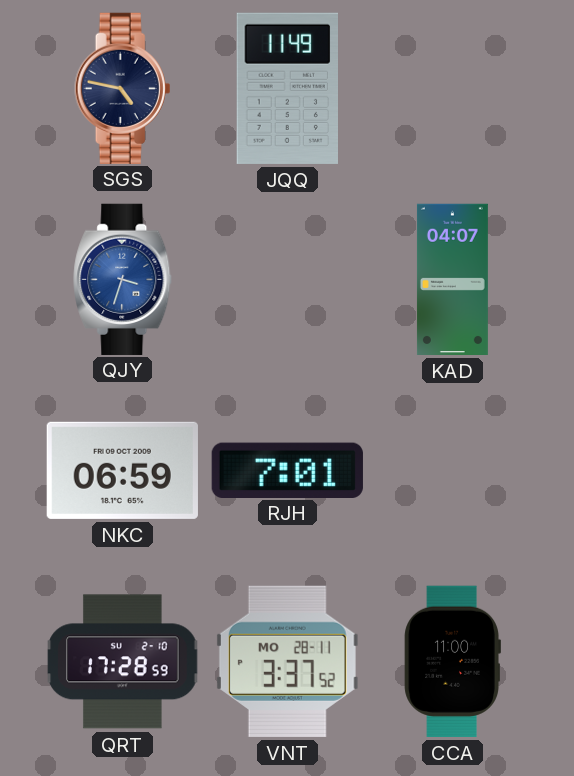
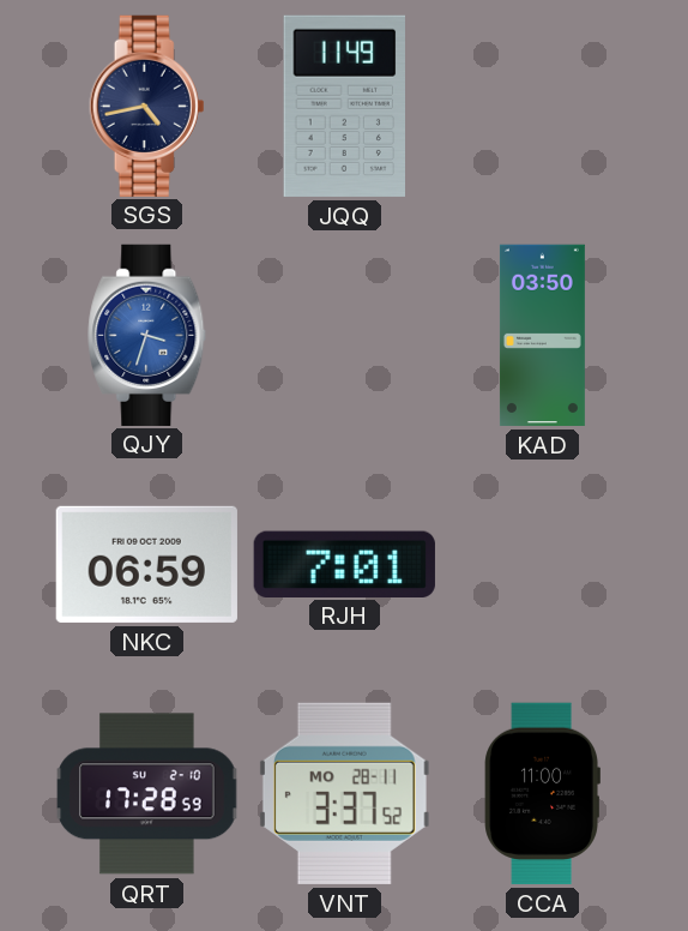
SGS: 4:47 -> 4:43
KAD: 04:07 -> 03:50
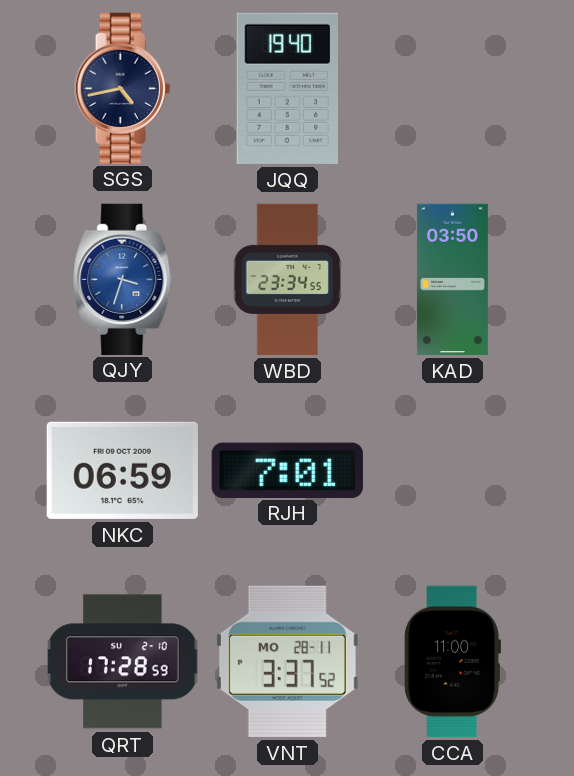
JQQ: 11:49 -> 19:40
WBD: none -> 23:34
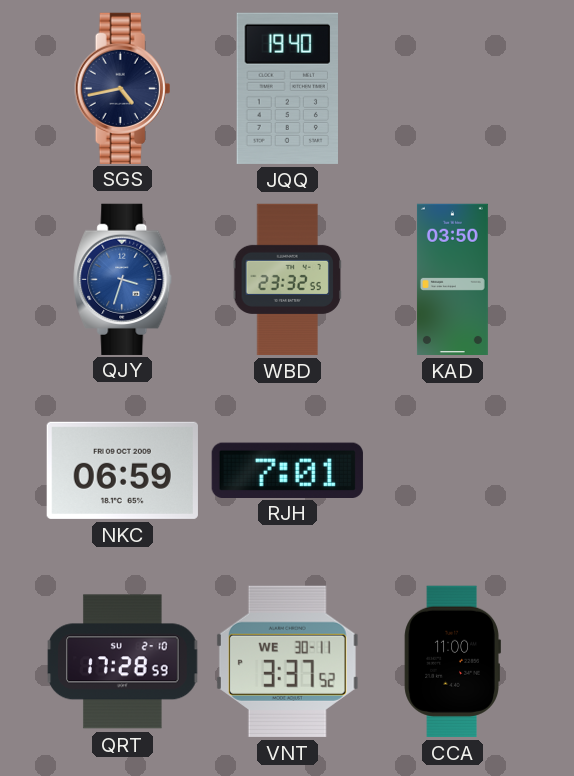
WBD: 23:34 -> 23:32
VNT date: MO 28-11 -> WE 30-11
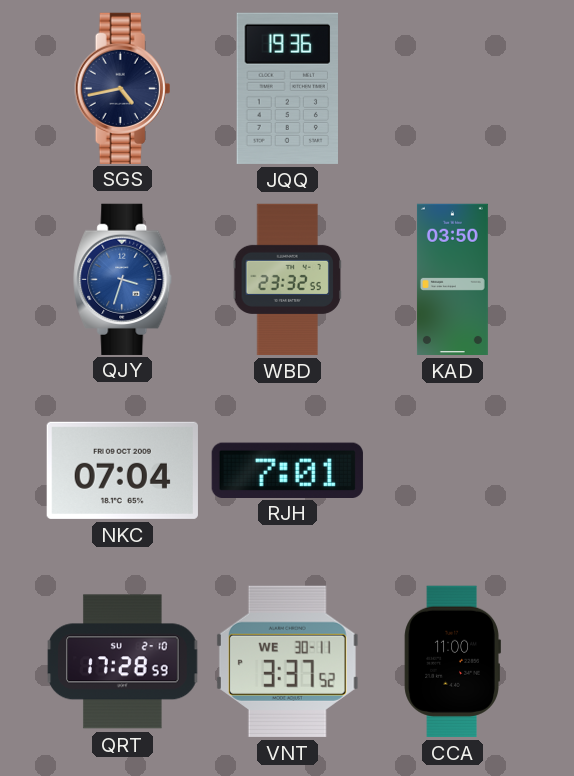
JQQ: 19:40 -> 19:36
NKC: 06:59 -> 07:04
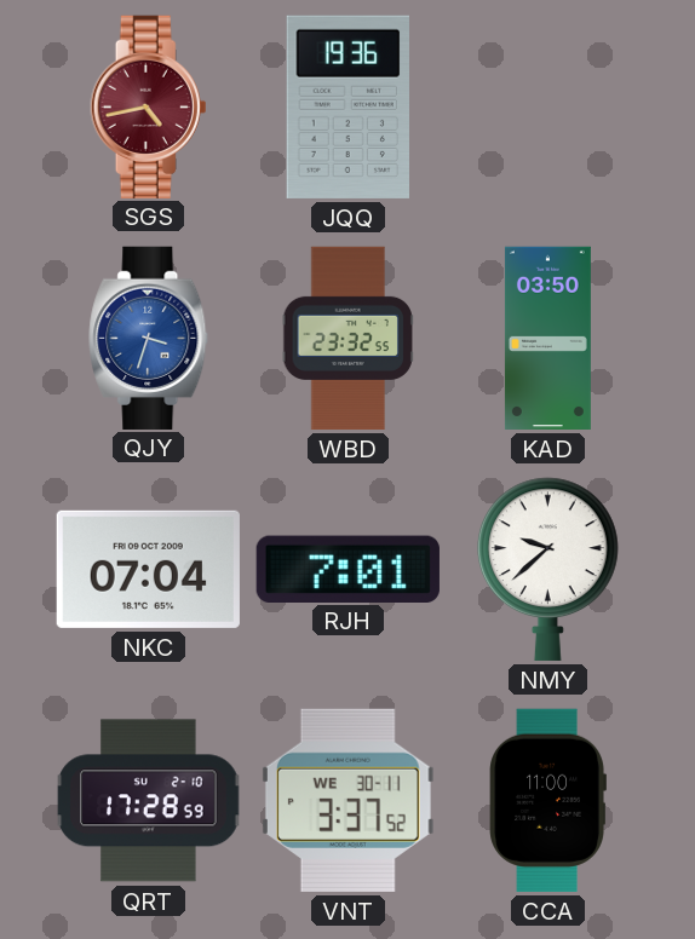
SGS dial: navy -> burgundy
NMY: none -> 9:38
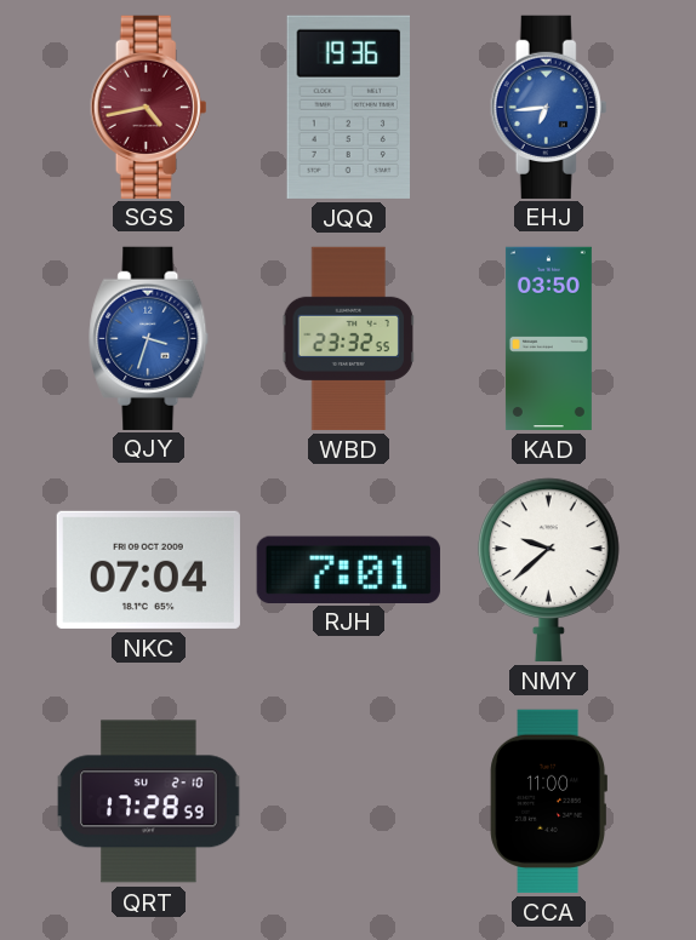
EHJ: none -> 6:44
VNT: 3:37 -> none
